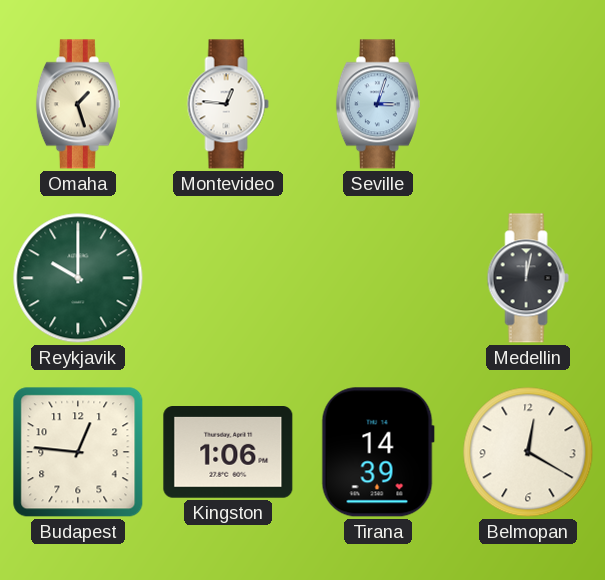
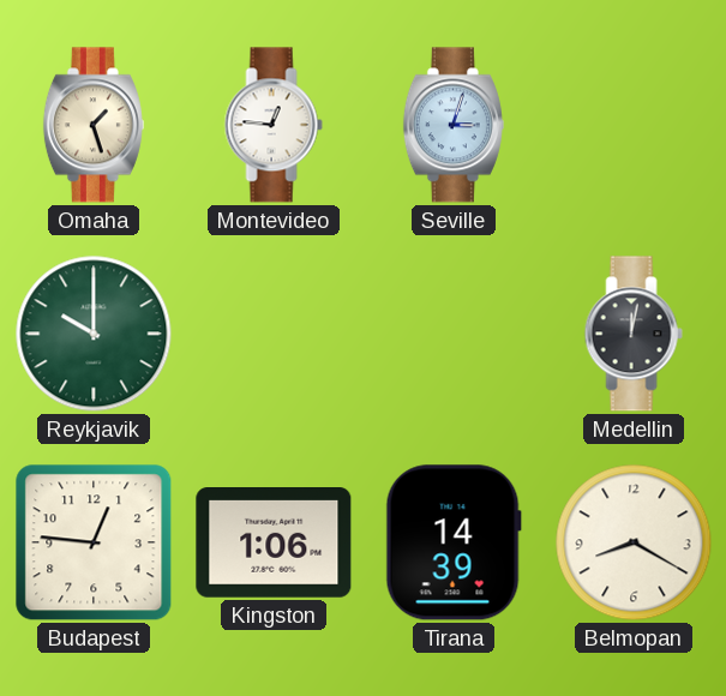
Belmopan: 12:20 -> 8:20
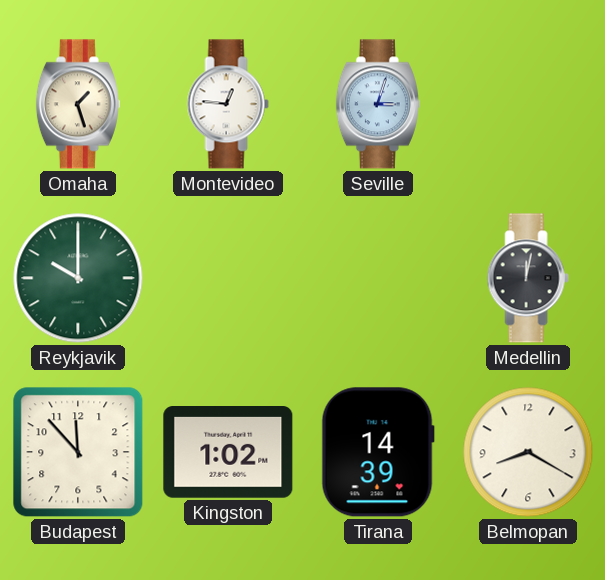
Budapest: 12:46 -> 11:53
Kingston: 1:06 -> 1:02
